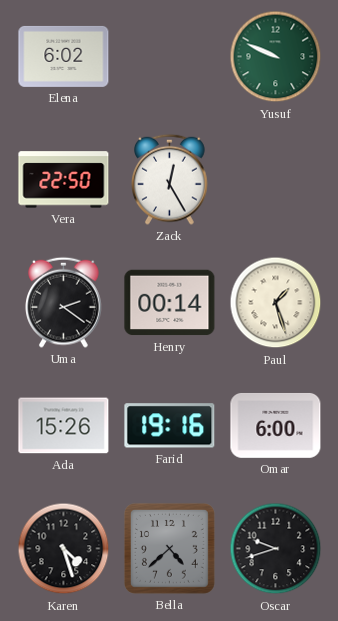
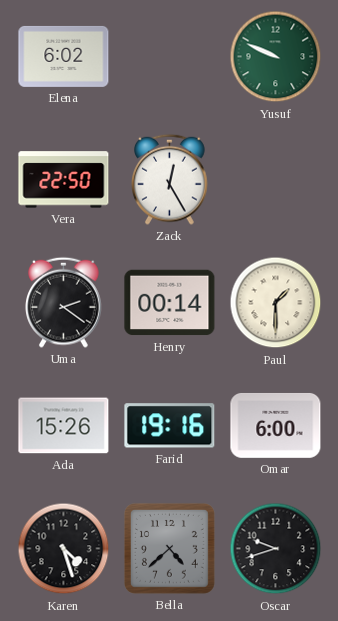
Paul: 1:27 -> 1:30
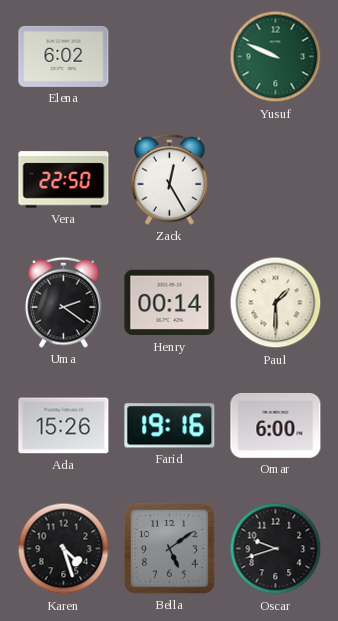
Bella: 4:38 -> 5:09
